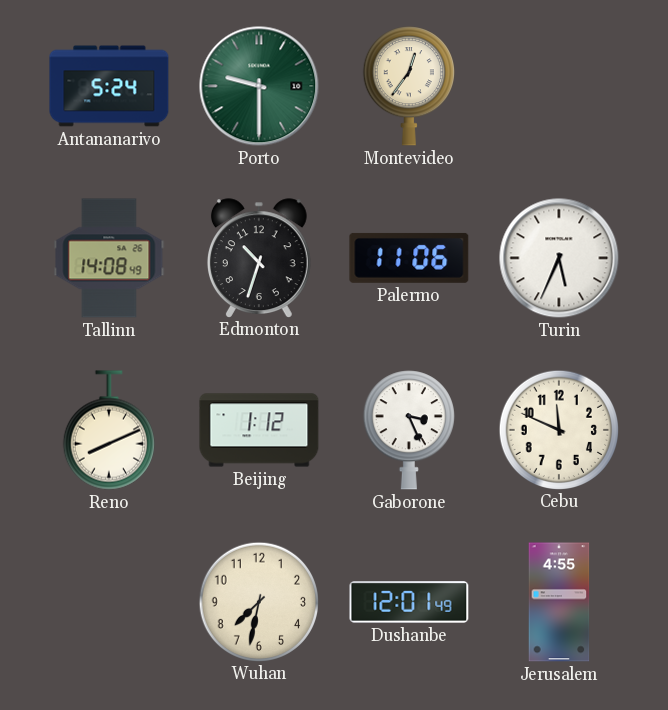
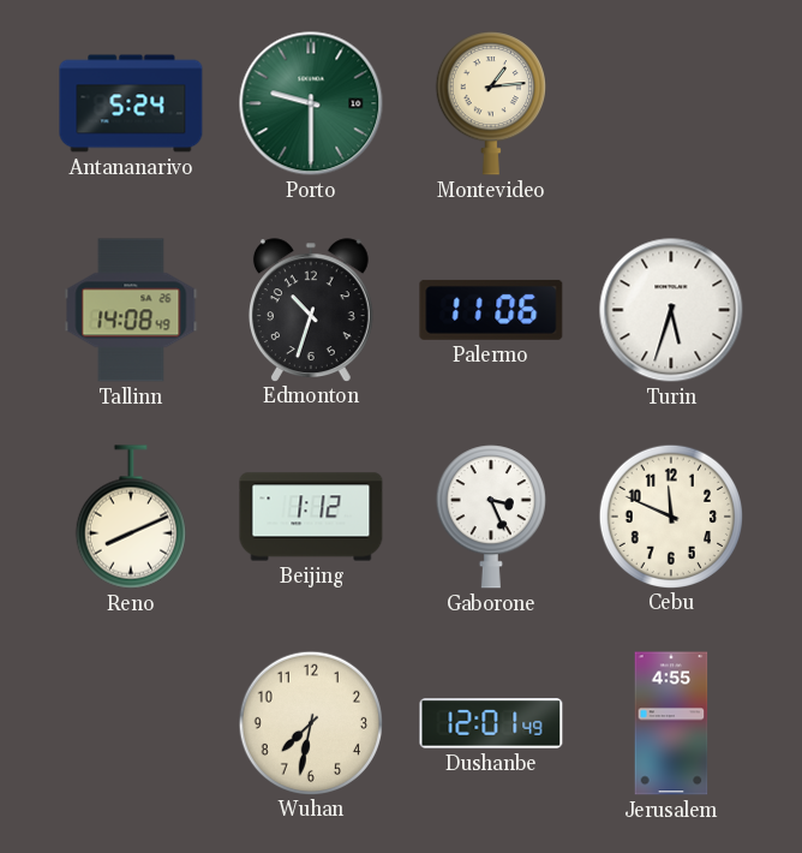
Montevideo: 12:36 -> 1:14
Turin: 5:34 -> 5:33
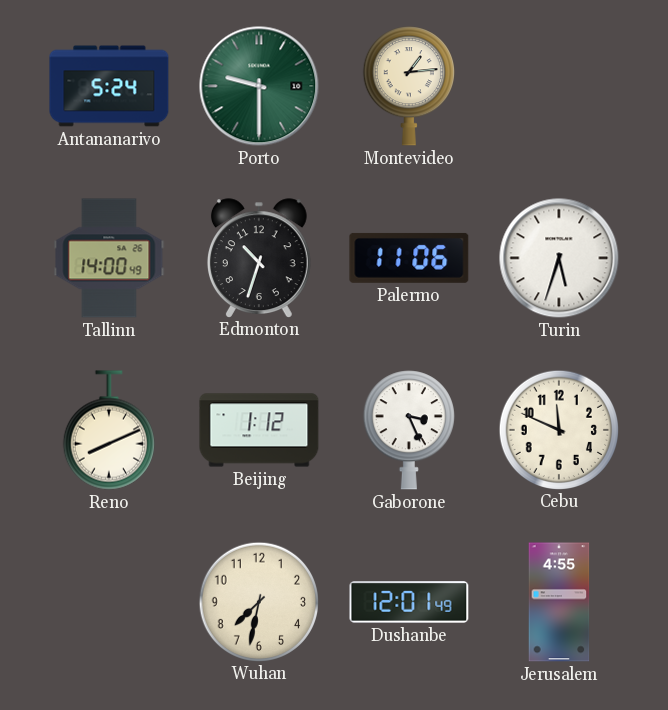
Tallinn: 14:08 -> 14:00
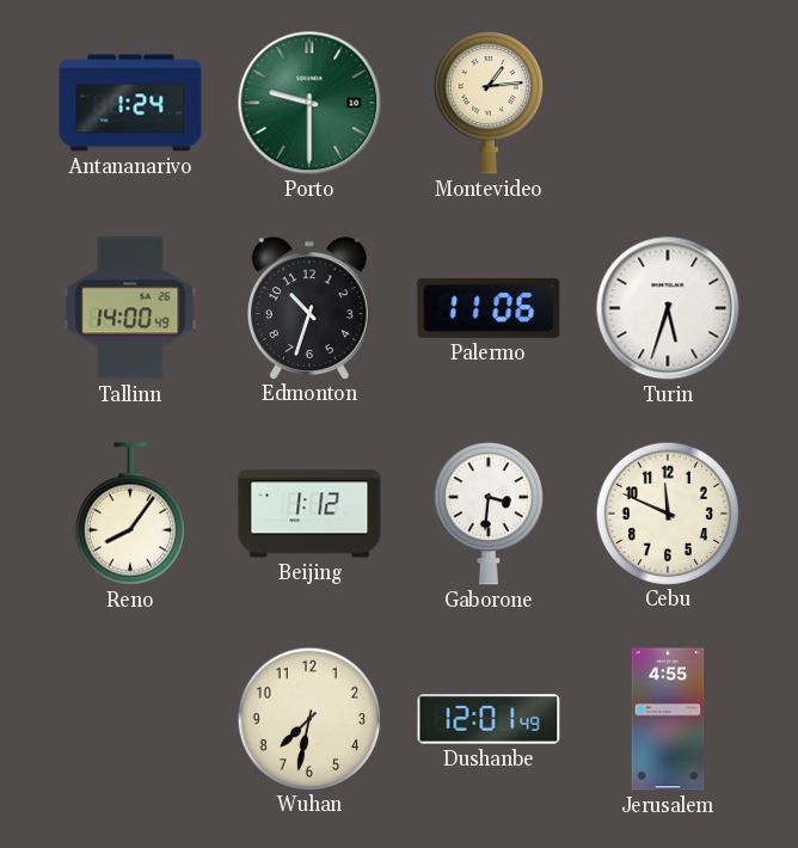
Antananarivo: 5:24 -> 1:24
Reno: 8:11 -> 8:06
Gaborone: 3:26 -> 3:31
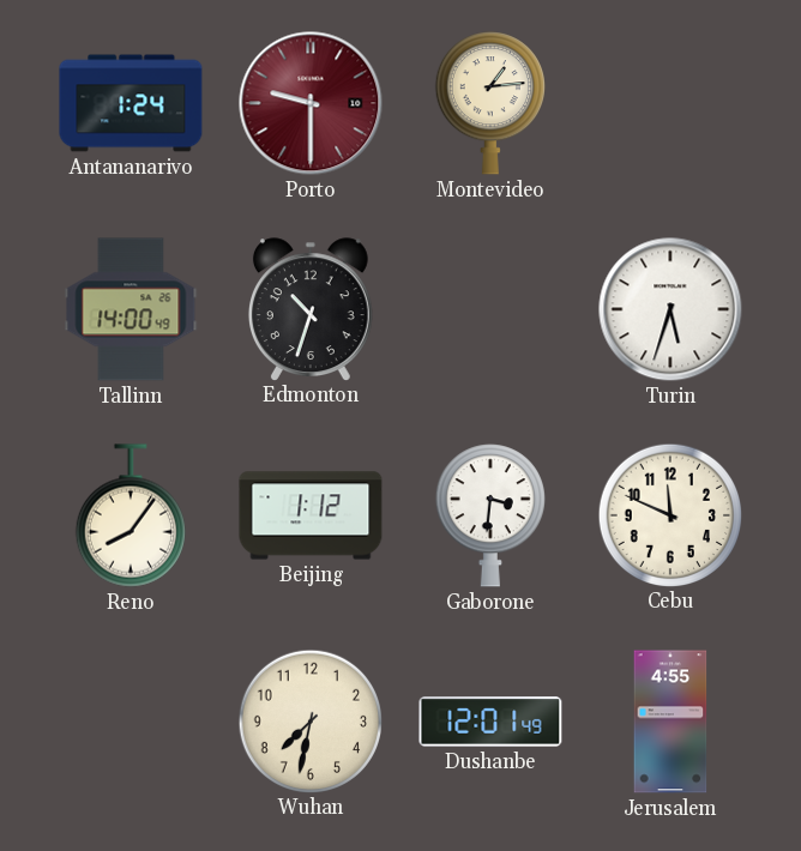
Porto dial: green -> burgundy
Palermo: 11:06 -> none
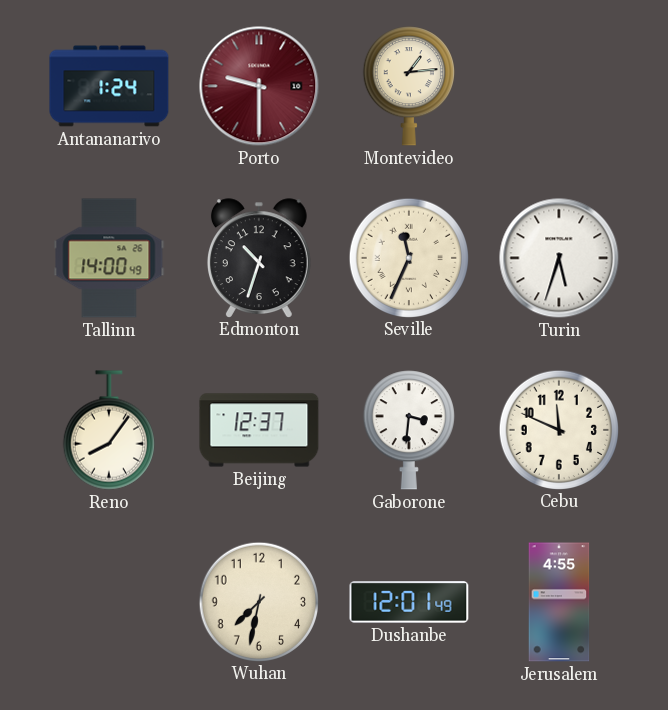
Seville: none -> 11:34
Beijing: 1:12 -> 12:37
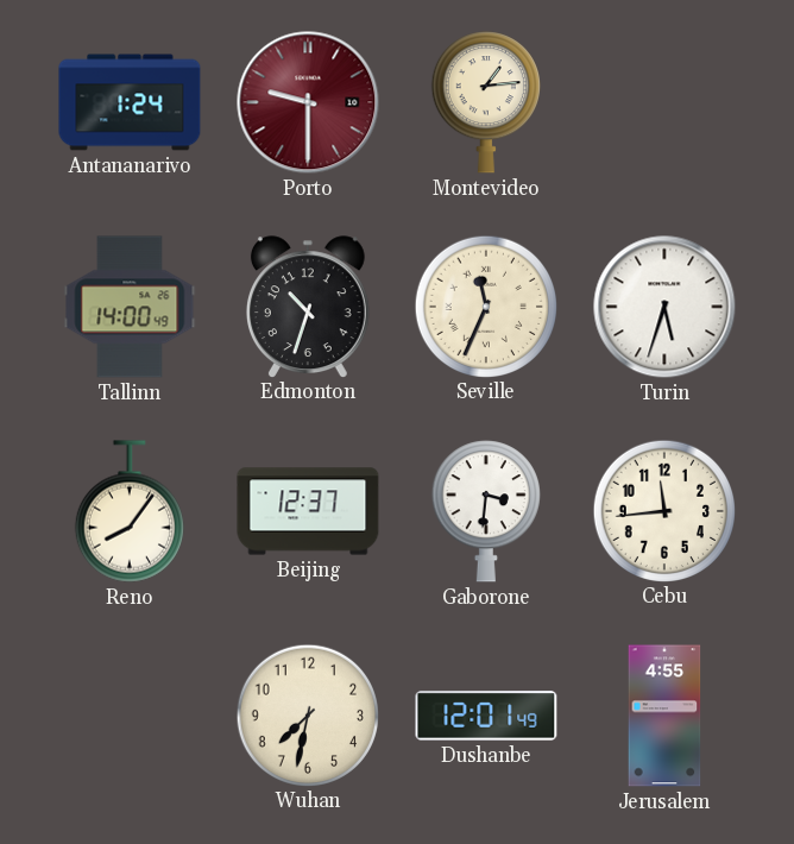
Cebu: 11:49 -> 11:44
